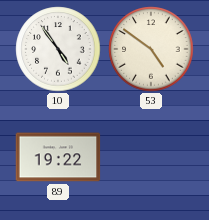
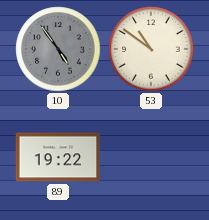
10 dial: white -> grey
53: 4:51 -> 10:51
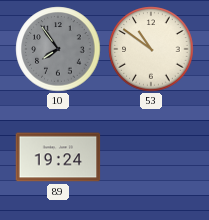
10: 4:54 -> 7:54
89: 19:22 -> 19:24
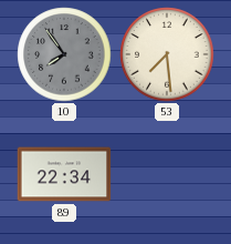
53: 10:51 -> 7:29
89: 19:24 -> 22:34
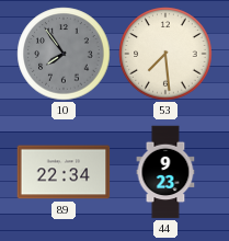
44: none -> 9:23
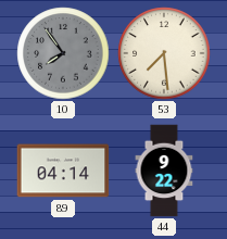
89: 22:34 -> 04:14
44: 9:23 -> 9:22
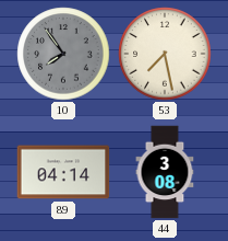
53: 7:29 -> 7:28
44: 9:22 -> 3:08
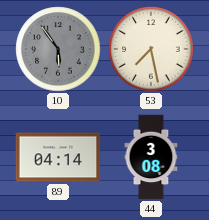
10: 7:54 -> 5:54
